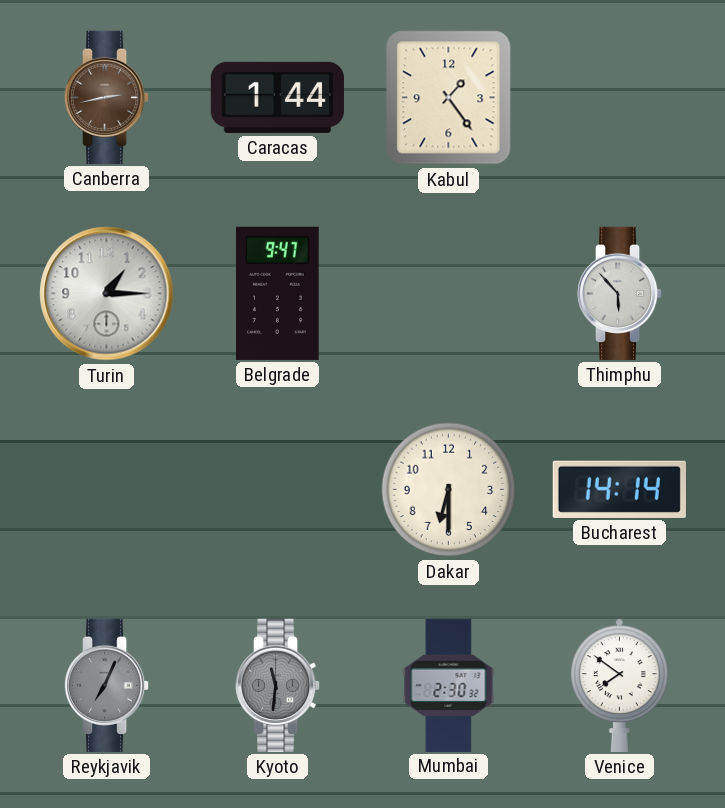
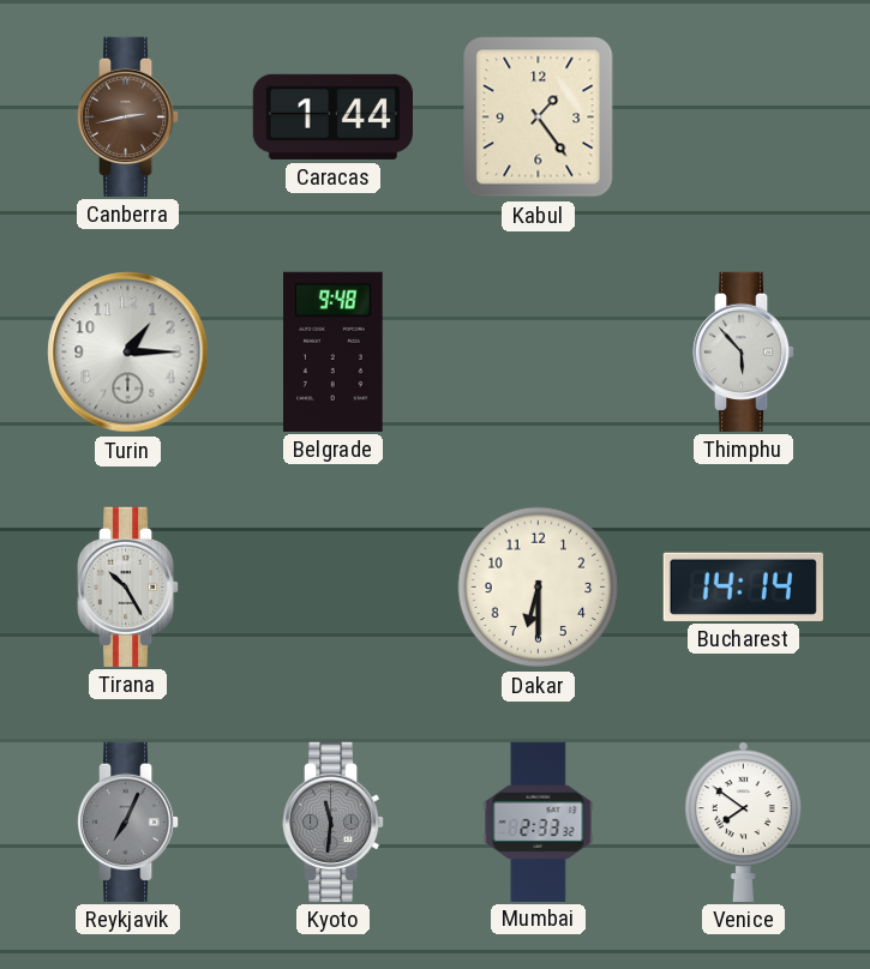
Belgrade: 9:47 -> 9:48
Tirana: none -> 10:25
Mumbai: 2:30 -> 2:33
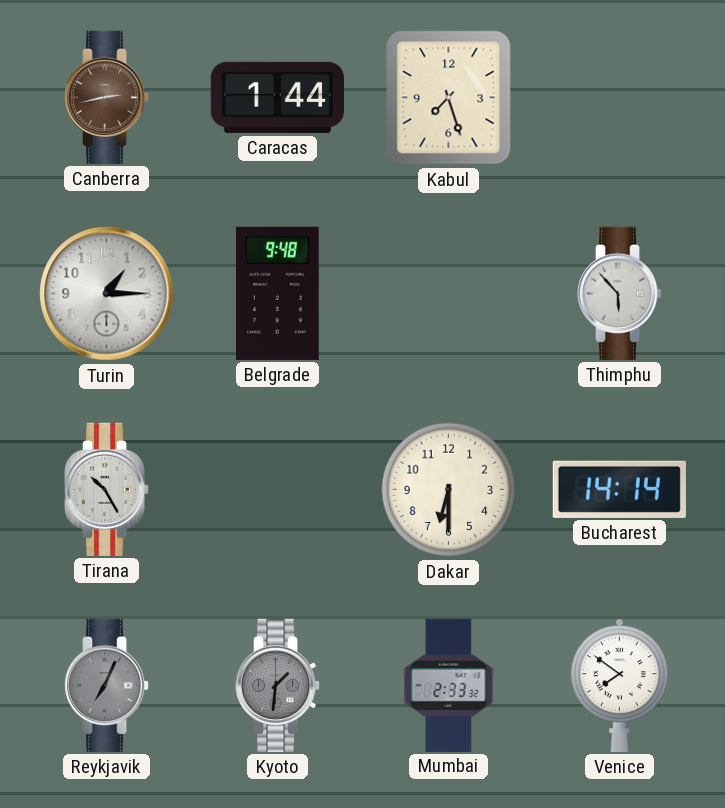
Kabul: 1:24 -> 7:27
Kyoto: 11:31 -> 1:31
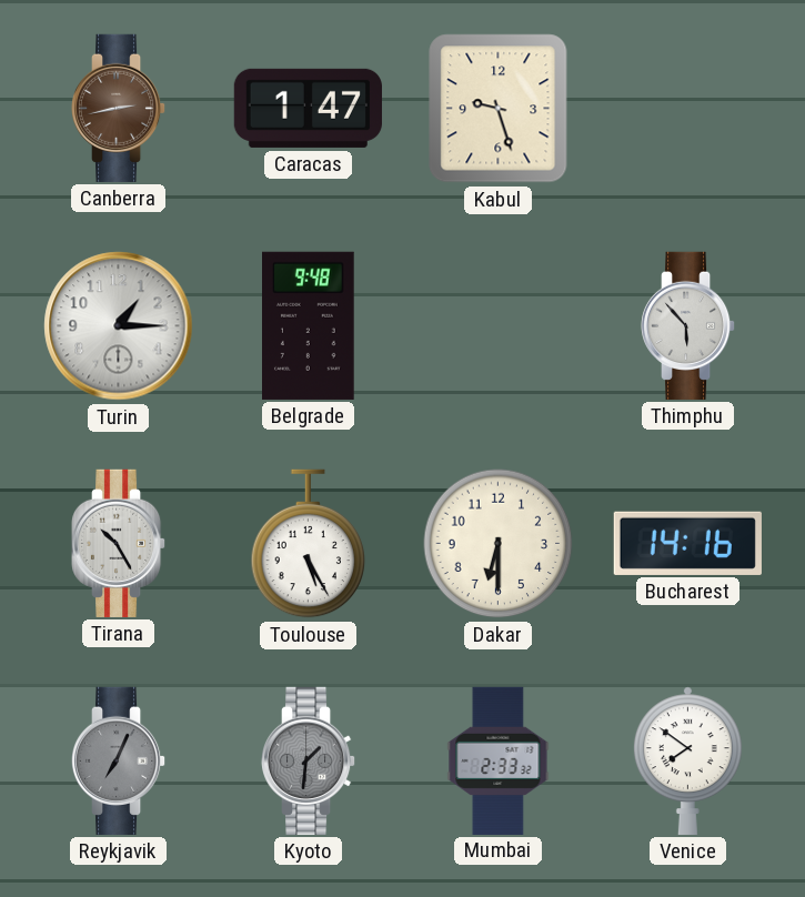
Caracas: 1:44 -> 1:47
Kabul: 7:27 -> 9:27
Toulouse: none -> 5:25
Bucharest: 14:14 -> 14:16
